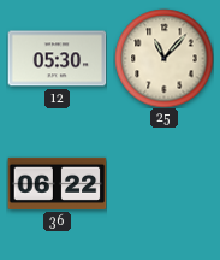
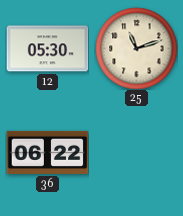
25: 11:07 -> 11:12
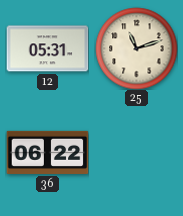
12: 05:30 -> 05:31
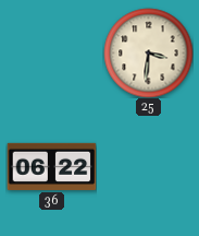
12: 05:31 -> none
25: 11:12 -> 3:31
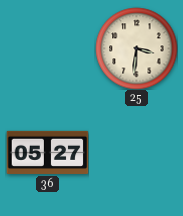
36: 06:22 -> 05:27
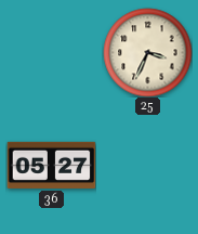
25: 3:31 -> 3:34
